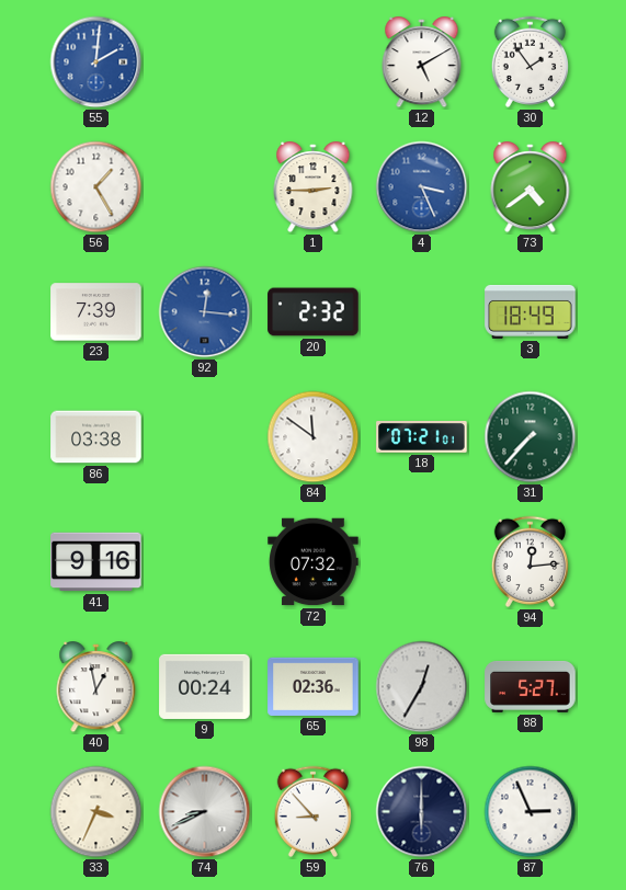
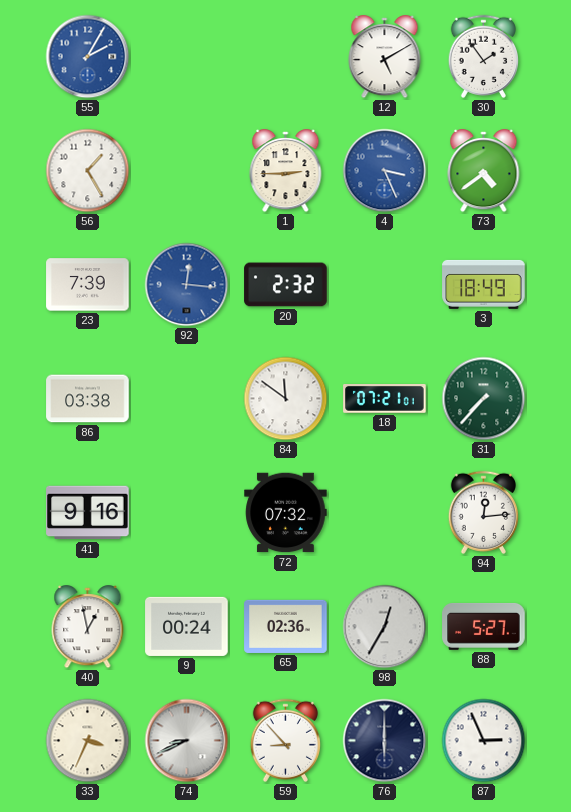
55: 2:01 -> 2:05
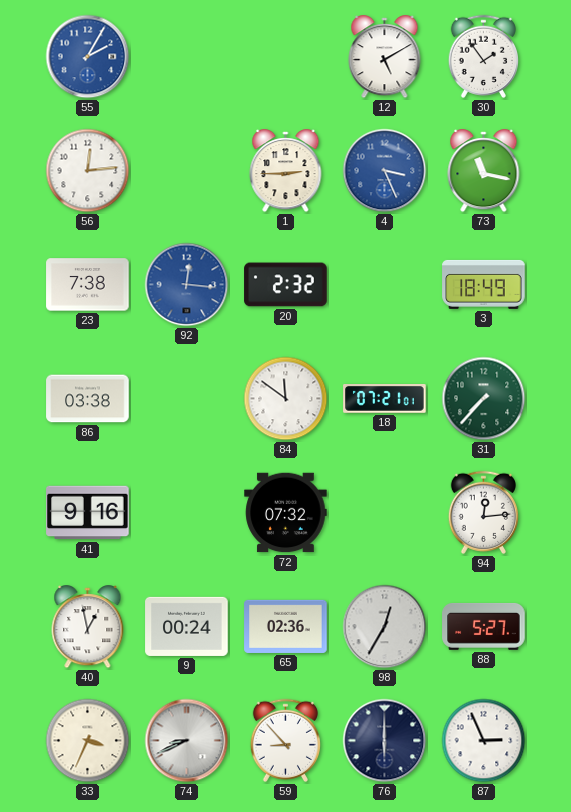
56: 1:25 -> 12:14
73: 4:39 -> 11:17
23: 7:39 -> 7:38
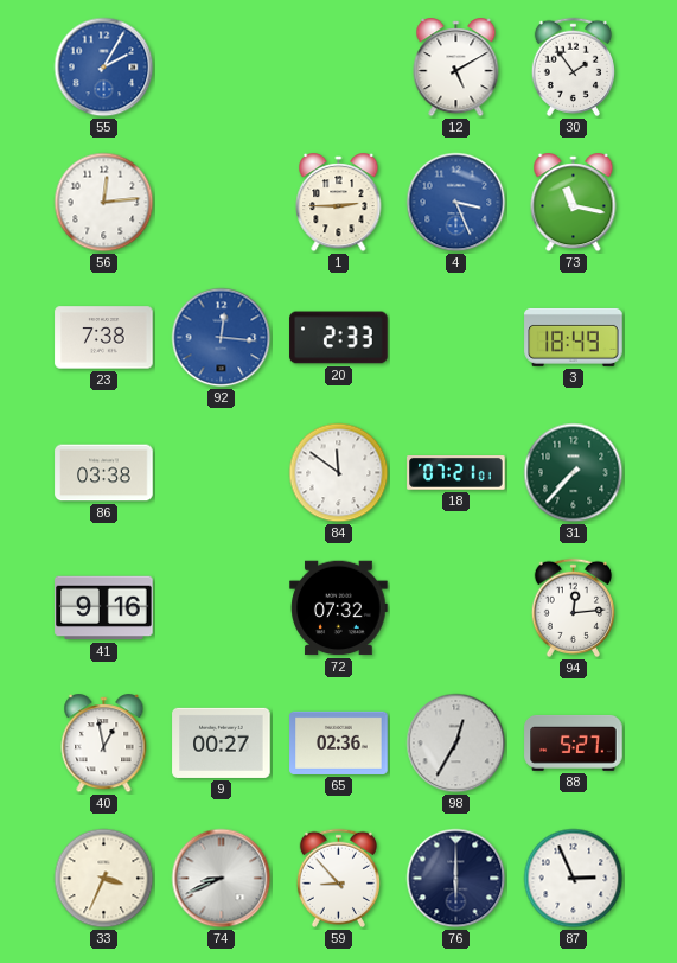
20: 2:32 -> 2:33
9: 00:24 -> 00:27
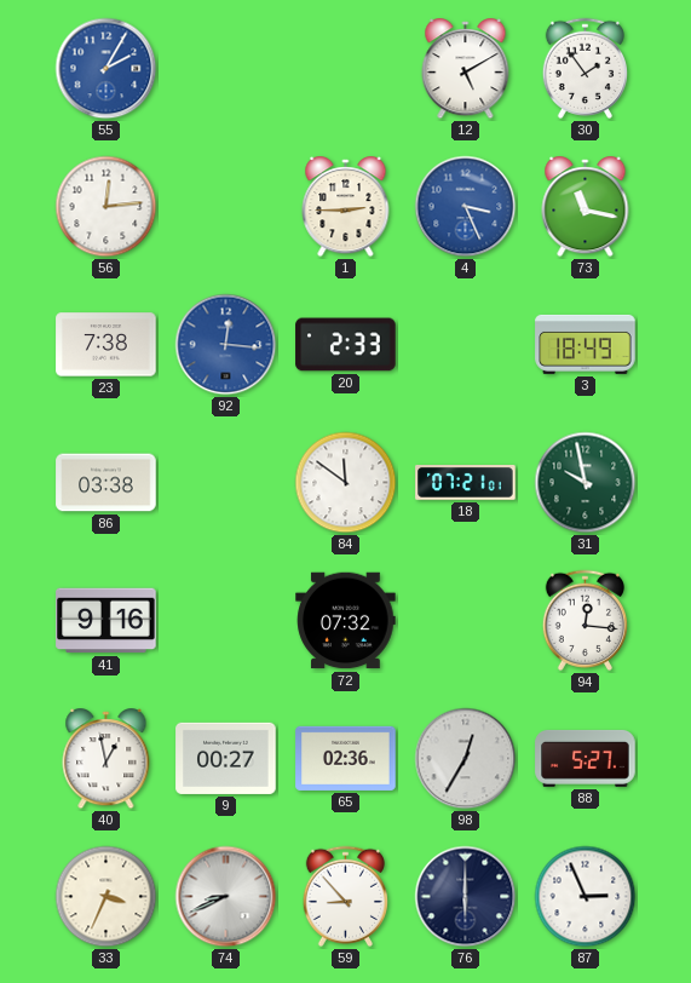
31: 7:37 -> 9:58
94: 12:14 -> 12:16
